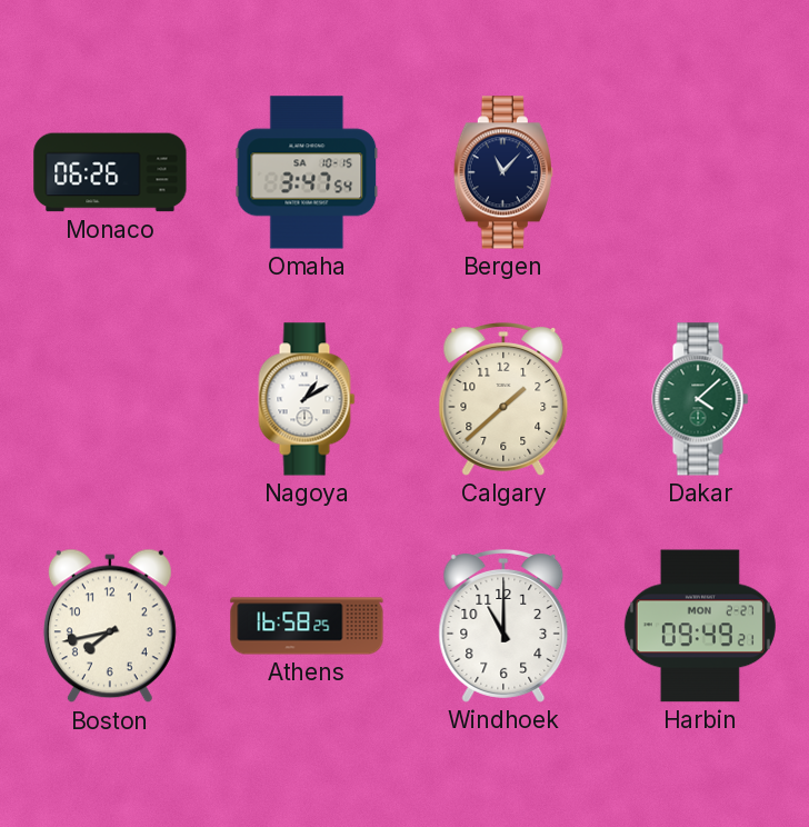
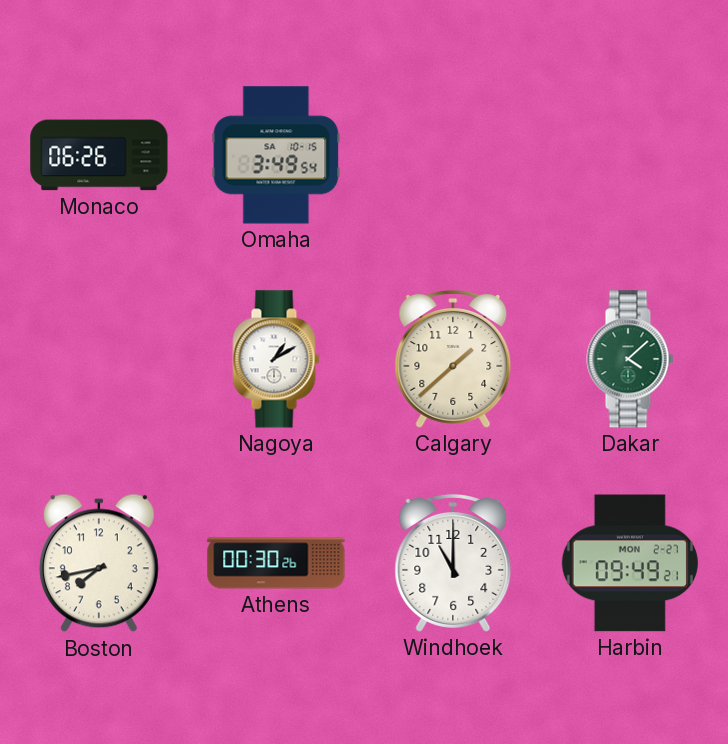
Omaha: 3:47 -> 3:49
Bergen: 11:07 -> none
Athens: 16:58 -> 00:30
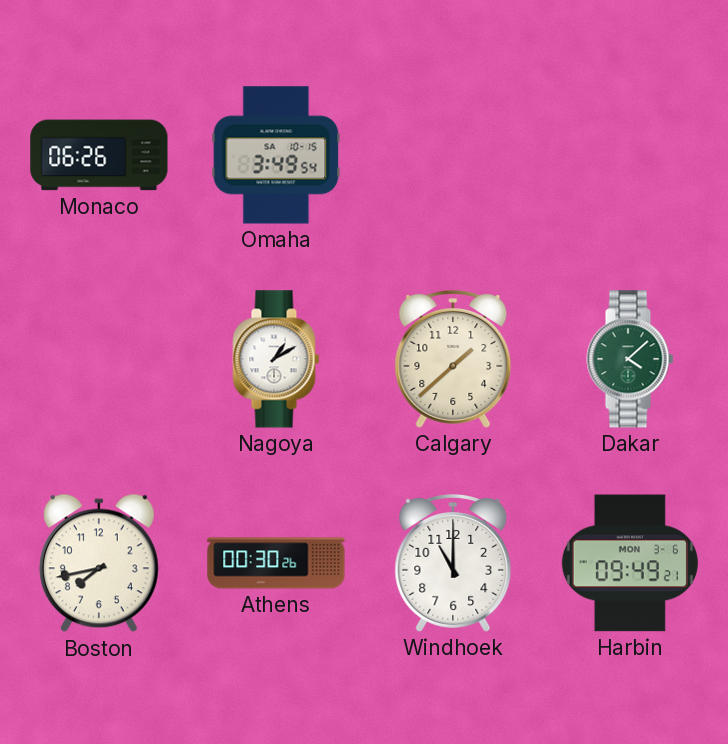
Harbin date: MON 2-27 -> MON 3-6
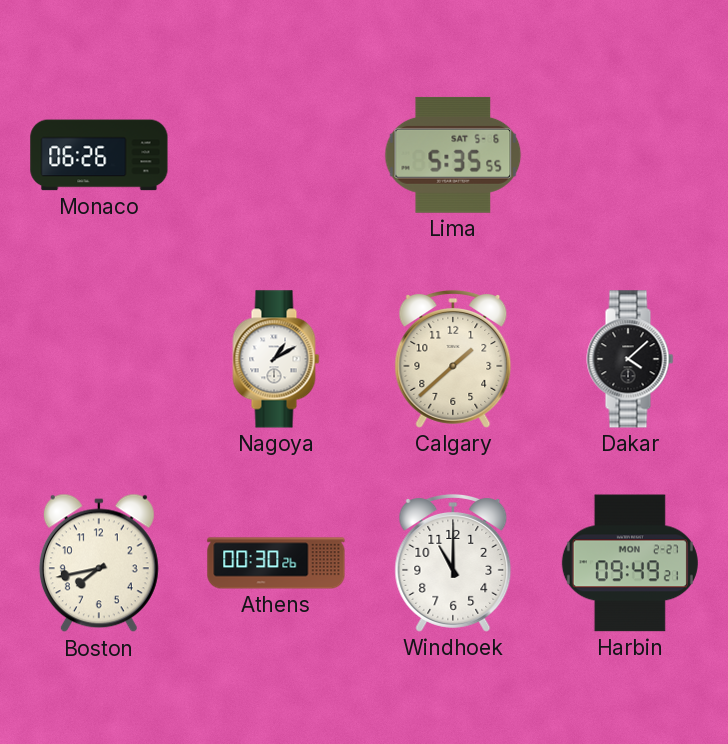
Omaha: 3:49 -> none
Lima: none -> 5:35
Dakar dial: green -> black
Harbin date: MON 3-6 -> MON 2-27
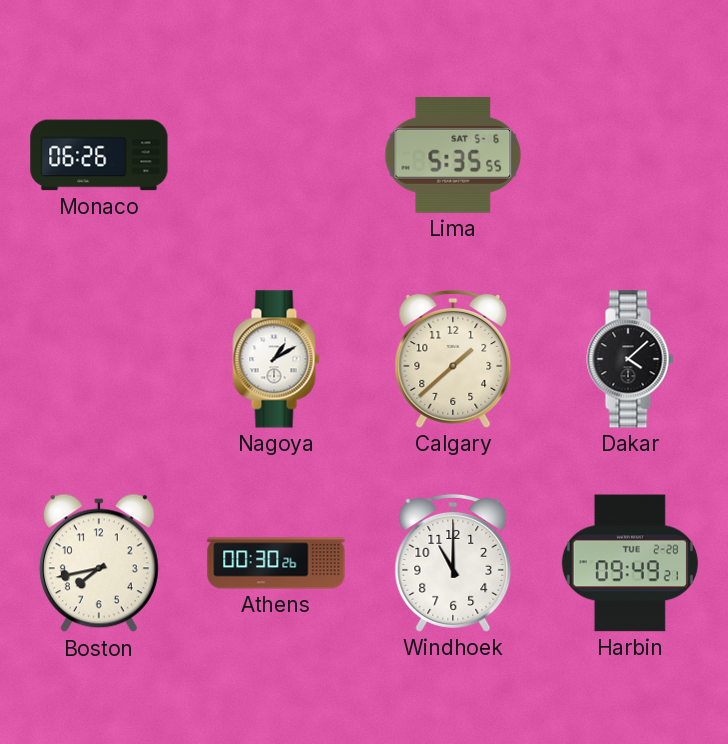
Harbin date: MON 2-27 -> TUE 2-28
